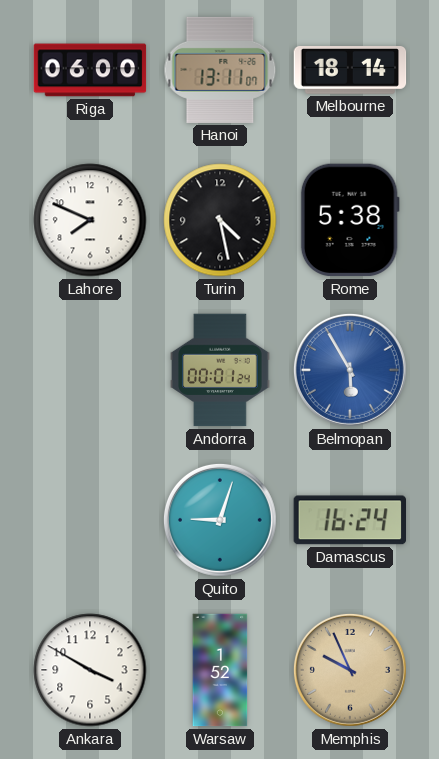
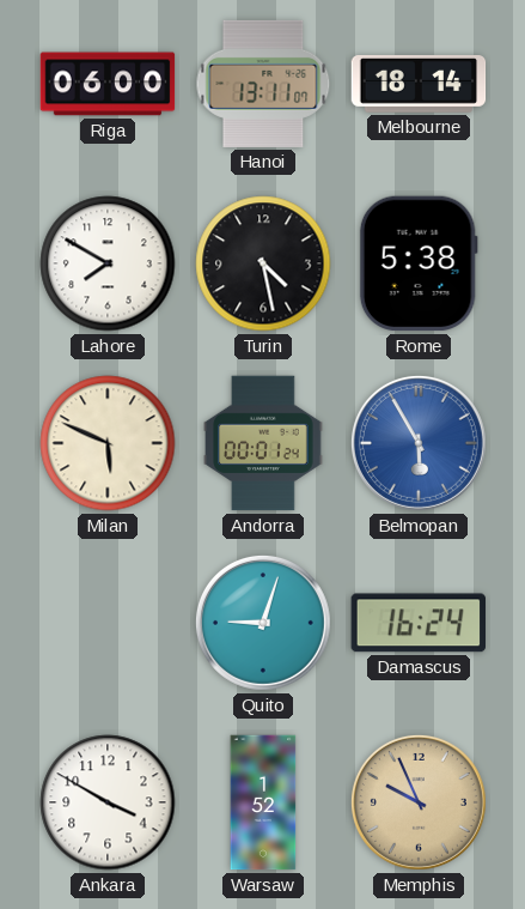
Lahore: 7:49 -> 7:50
Milan: none -> 5:49
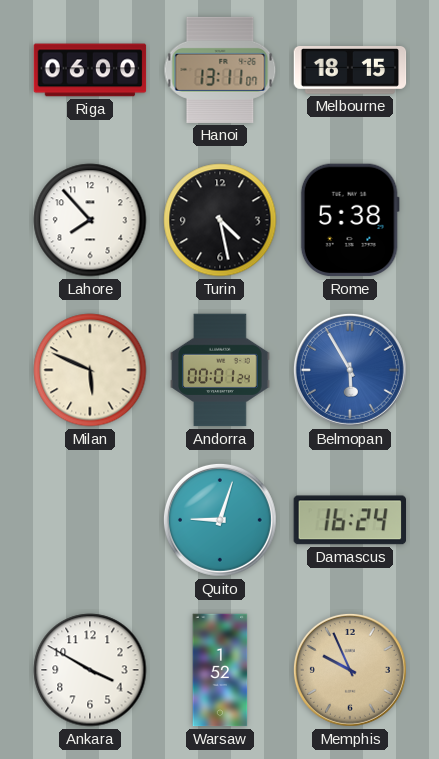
Melbourne: 18:14 -> 18:15
Lahore: 7:50 -> 7:53
